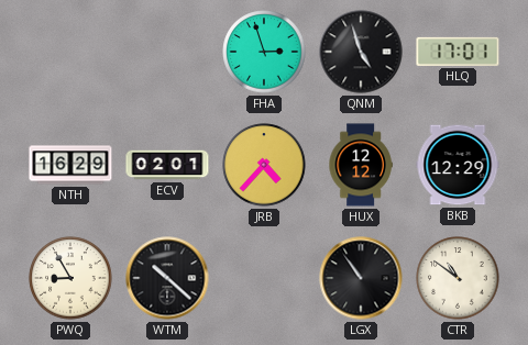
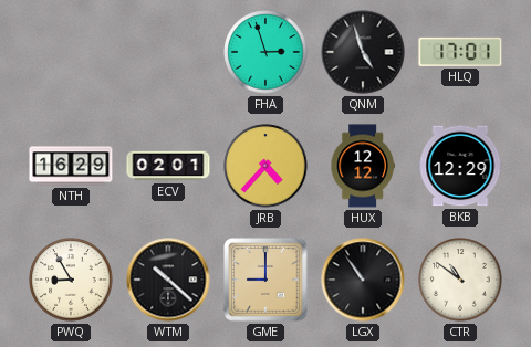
GME: none -> 9:00
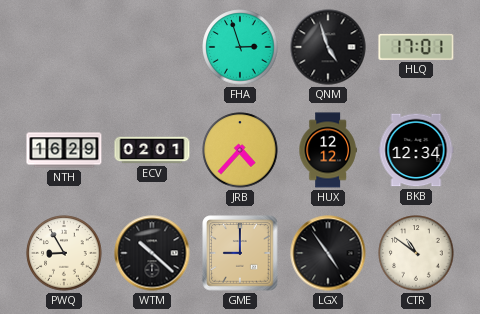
BKB: 12:29 -> 12:34
LGX: 10:54 -> 4:54
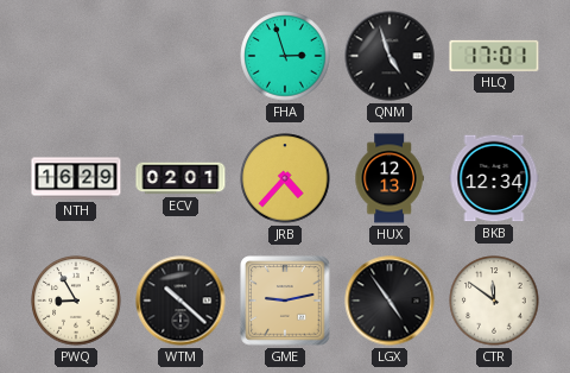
HUX: 12:12 -> 12:13
GME: 9:00 -> 9:13
CTR: 10:51 -> 11:51
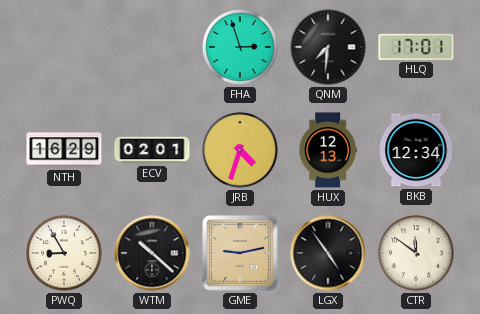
QNM: 4:57 -> 7:31
JRB: 4:37 -> 4:33
